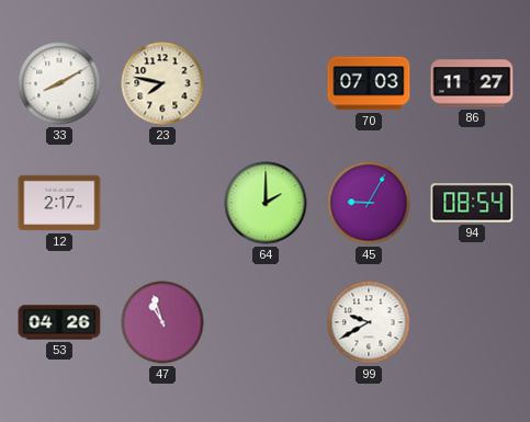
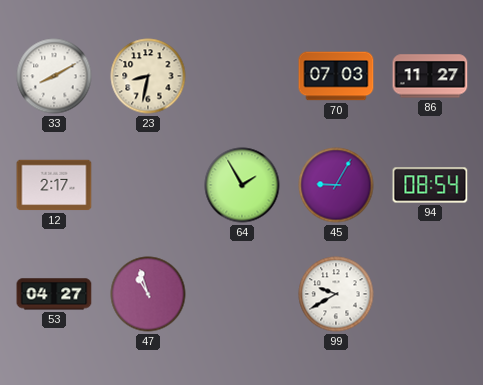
23: 7:47 -> 8:32
64: 2:00 -> 1:55
53: 04:26 -> 04:27
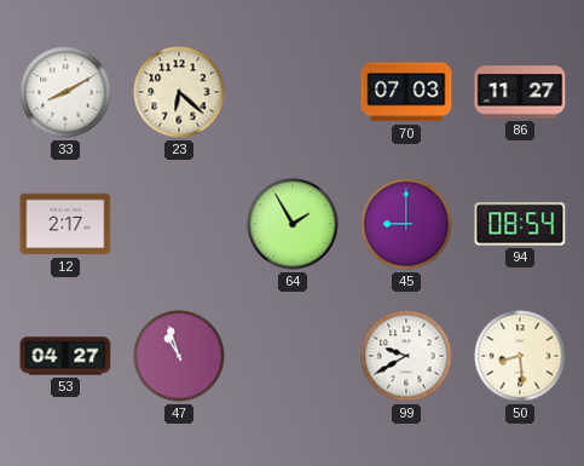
23: 8:32 -> 6:22
45: 9:05 -> 9:00
50: none -> 8:29
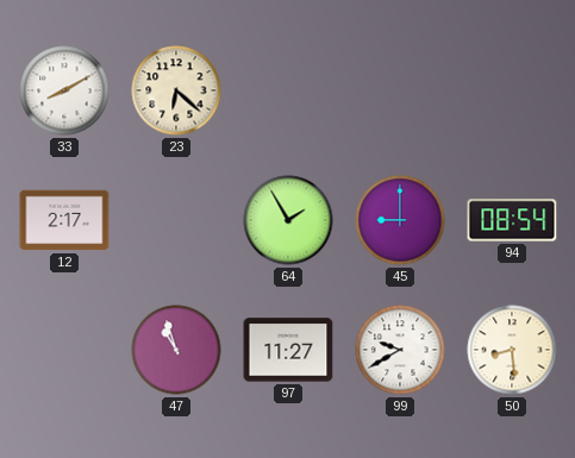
70: 07:03 -> none
86: 11:27 -> none
53: 04:27 -> none
97: none -> 11:27
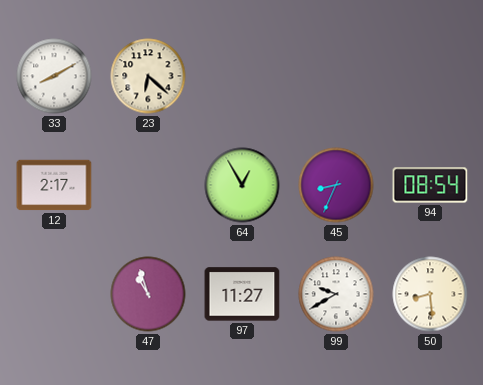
64: 1:55 -> 12:55
45: 9:00 -> 8:34
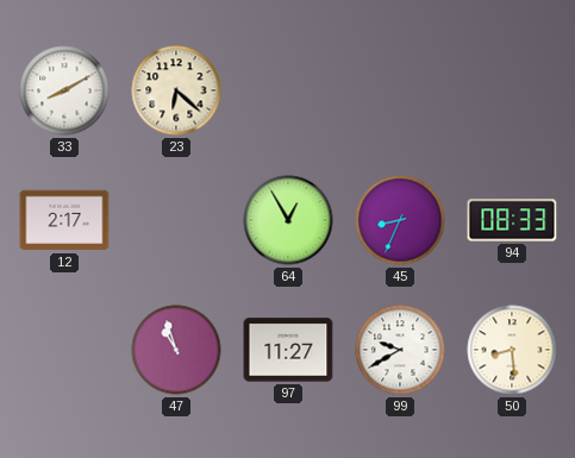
94: 08:54 -> 08:33
